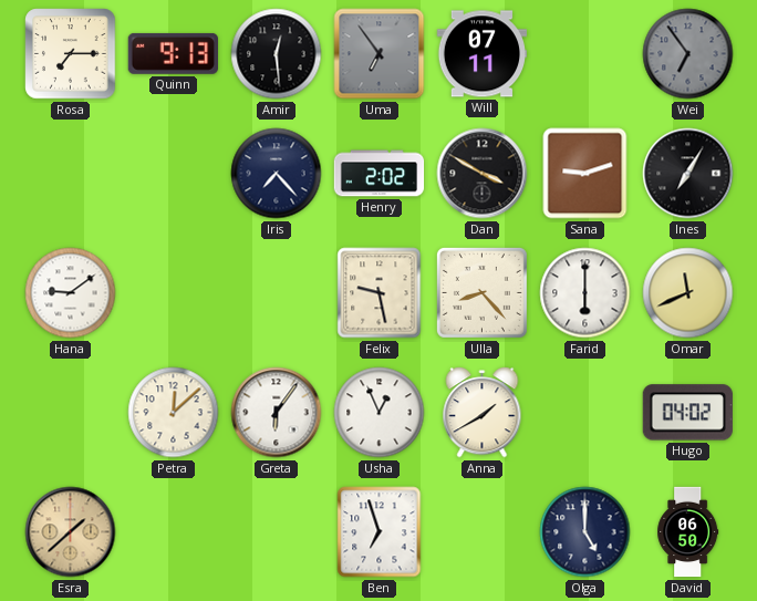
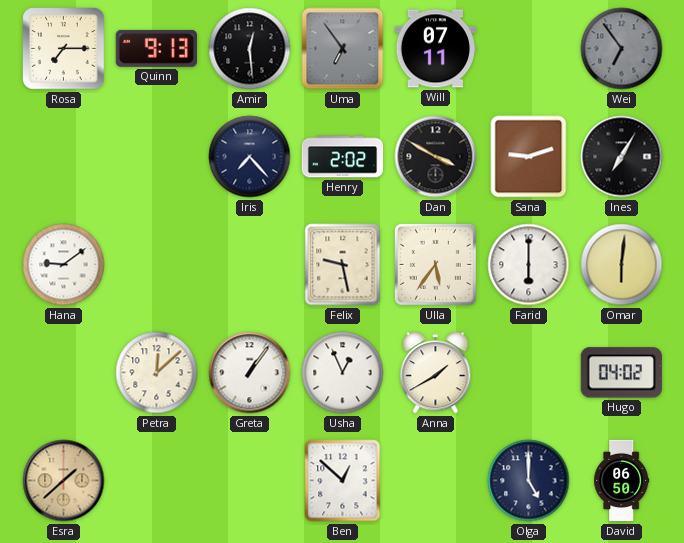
Ulla: 8:23 -> 5:36
Omar: 11:41 -> 6:01
Greta: 6:06 -> 1:06
Ben: 6:57 -> 12:52
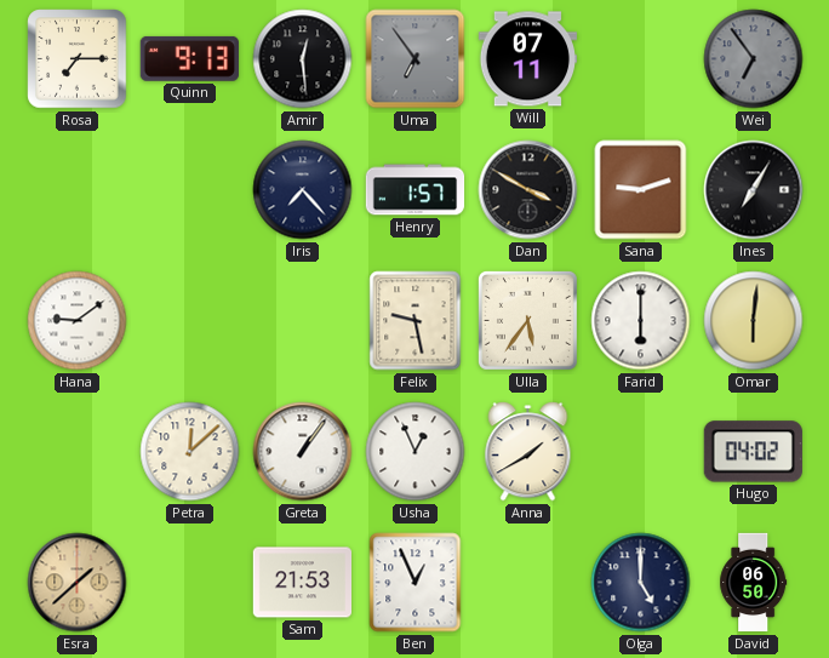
Henry: 2:02 -> 1:57
Sam: none -> 21:53
Ben: 12:52 -> 12:56
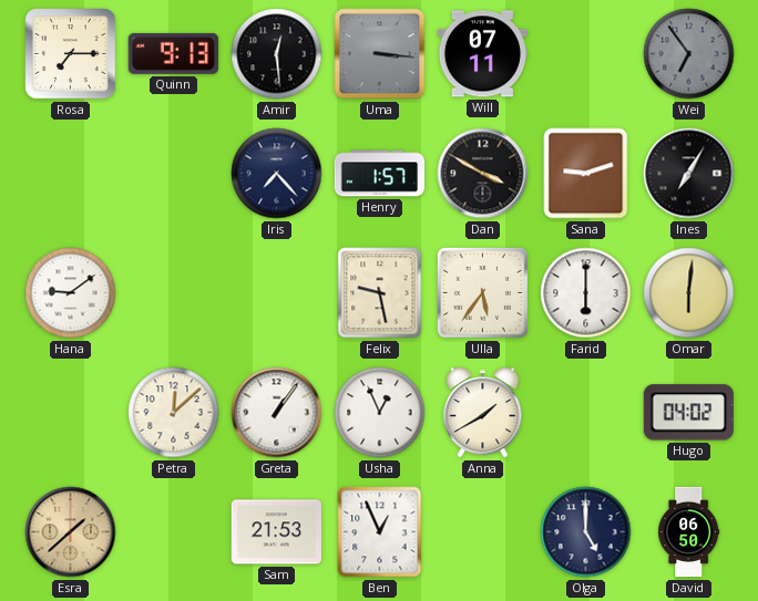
Uma: 6:54 -> 3:16
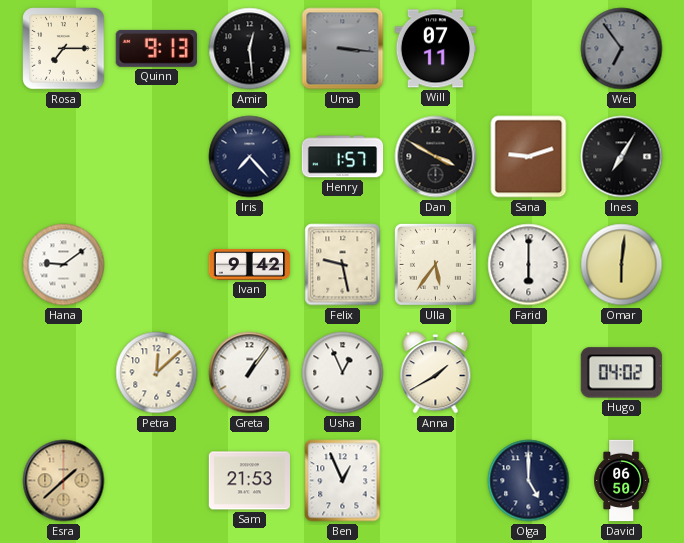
Ivan: none -> 9:42
